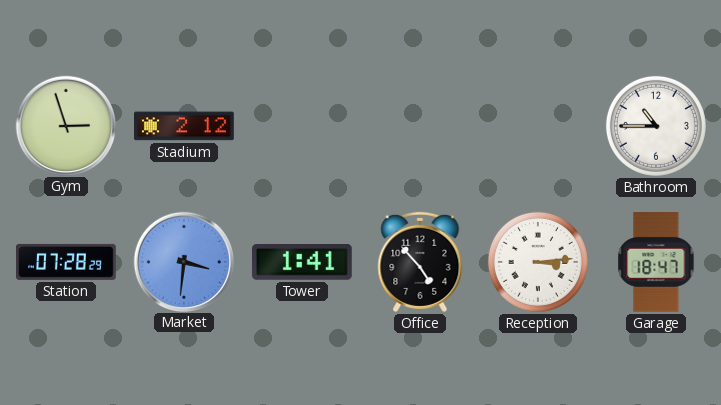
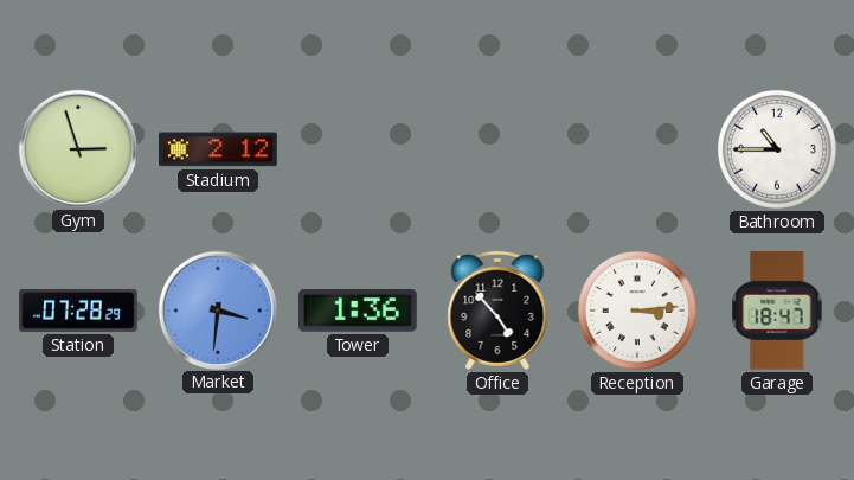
Tower: 1:41 -> 1:36
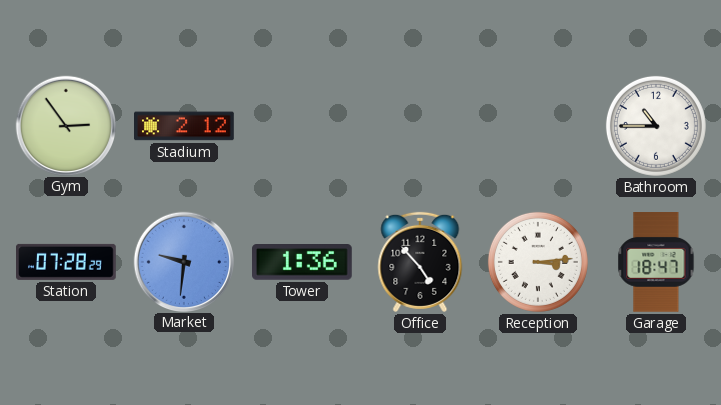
Gym: 2:57 -> 2:54
Market: 3:31 -> 9:31
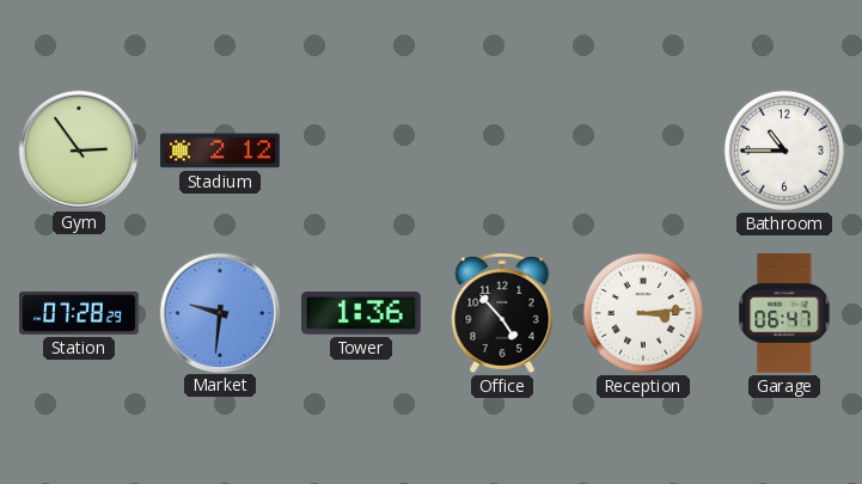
Garage: 18:47 -> 06:47
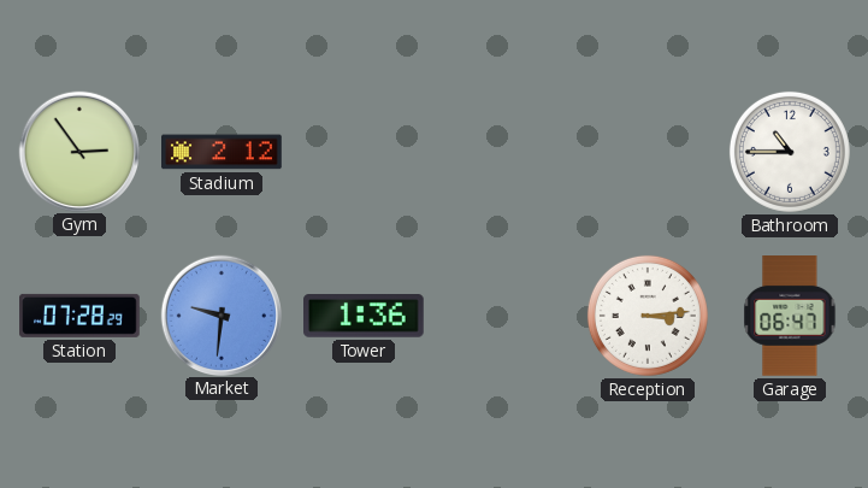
Office: 4:53 -> none
